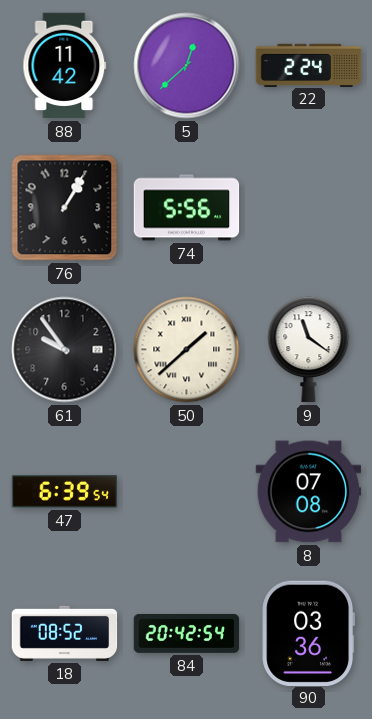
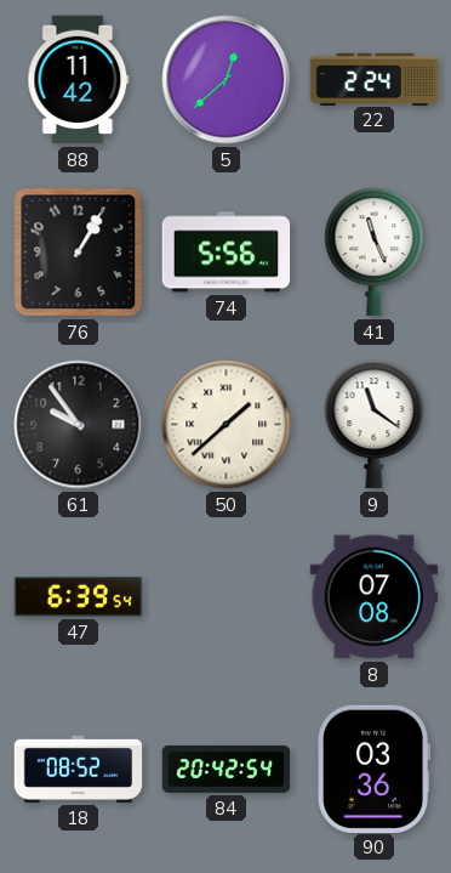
41: none -> 11:26
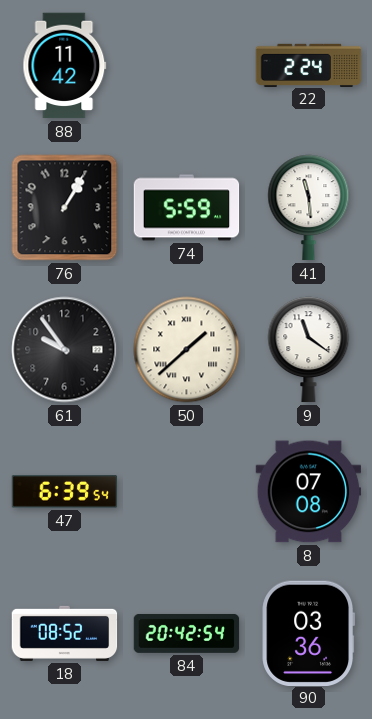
5: 12:38 -> none
74: 5:56 -> 5:59
41: 11:26 -> 11:29
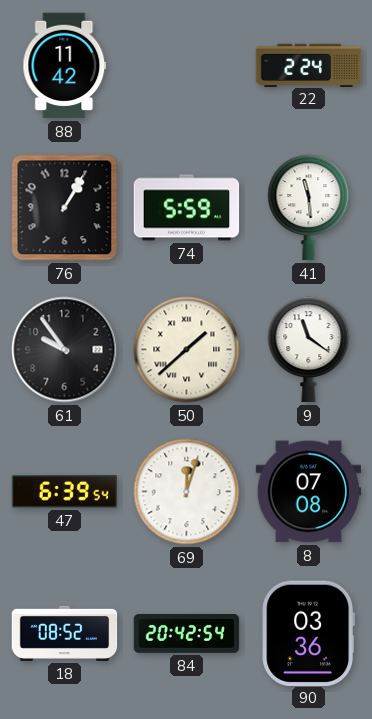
69: none -> 12:03
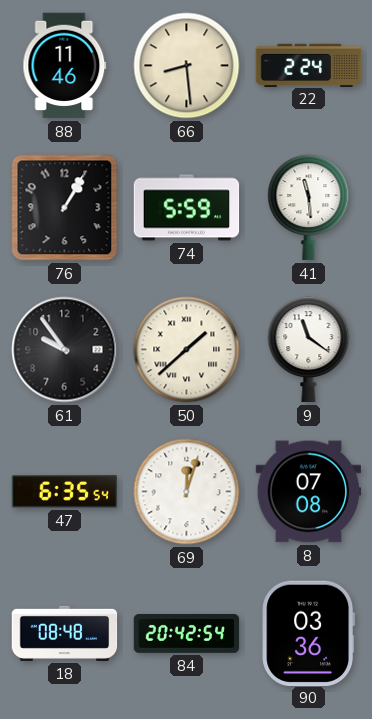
88: 11:42 -> 11:46
66: none -> 8:29
47: 6:39 -> 6:35
18: 08:52 -> 08:48
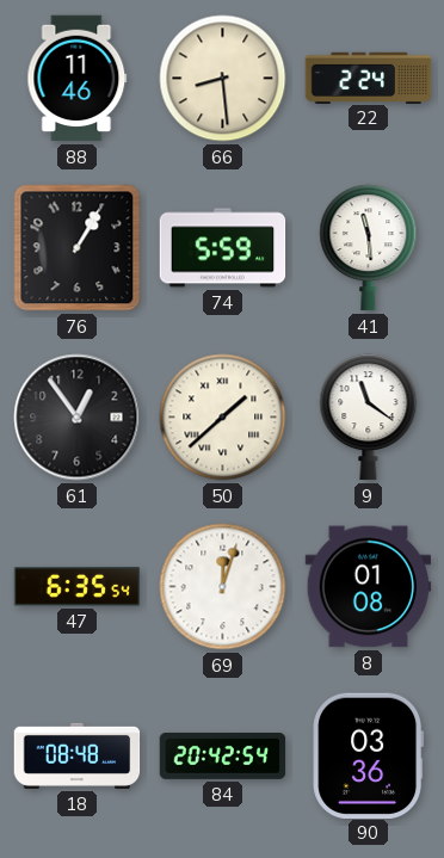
61: 9:54 -> 12:54
8: 07:08 -> 01:08
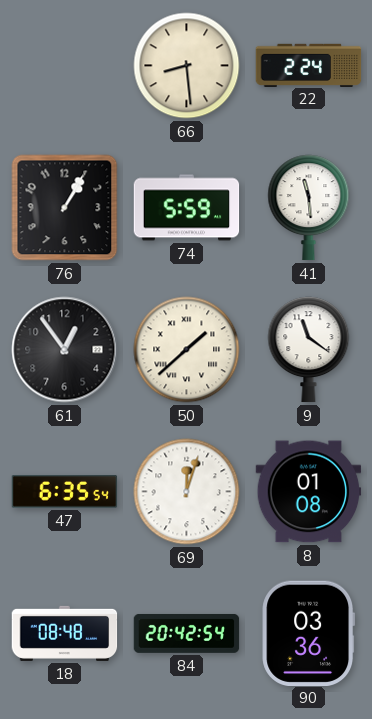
88: 11:46 -> none
